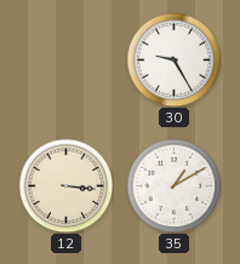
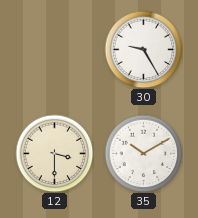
12: 3:16 -> 3:30
35: 1:10 -> 10:10
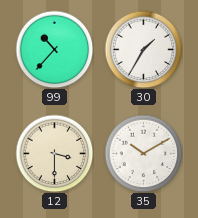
99: none -> 10:37
30: 9:25 -> 1:35
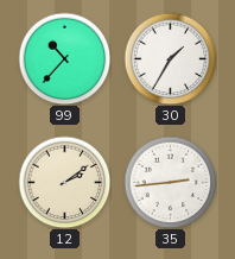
12: 3:30 -> 2:09
35: 10:10 -> 2:44
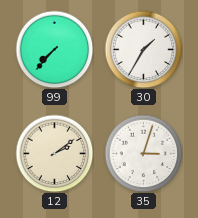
99: 10:37 -> 7:37
35: 2:44 -> 3:03
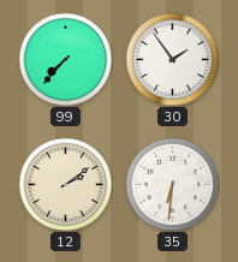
30: 1:35 -> 1:54
35: 3:03 -> 6:31
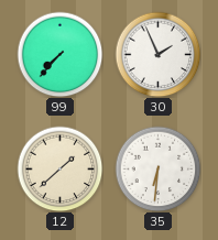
30: 1:54 -> 1:56
12: 2:09 -> 1:38
